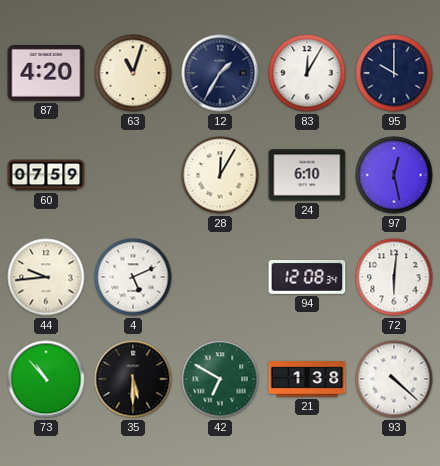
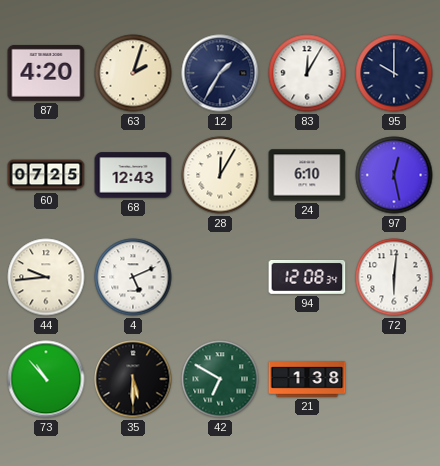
63: 11:03 -> 2:03
60: 07:59 -> 07:25
68: none -> 12:43
93: 4:22 -> none
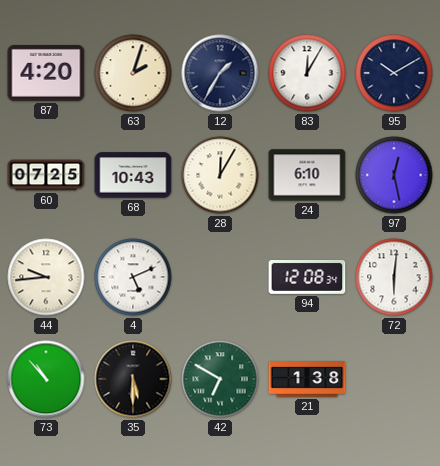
95: 10:00 -> 10:10
68: 12:43 -> 10:43
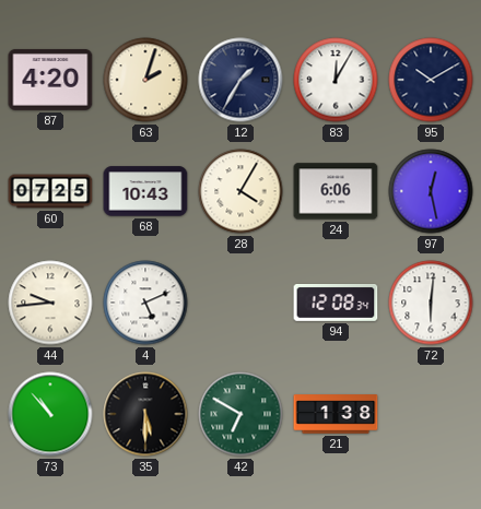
28: 12:05 -> 4:05
24: 6:10 -> 6:06
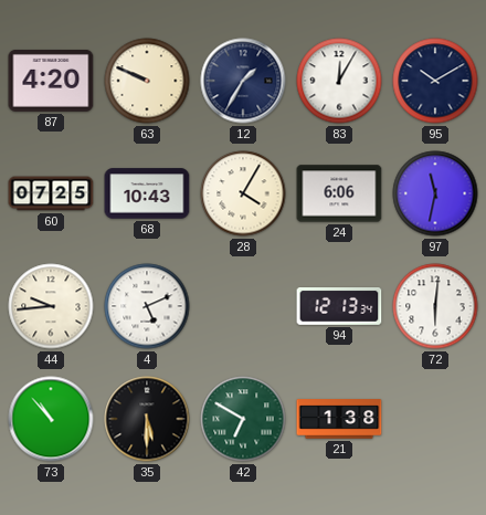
63: 2:03 -> 9:49
97: 12:28 -> 11:32
94: 12:08 -> 12:13
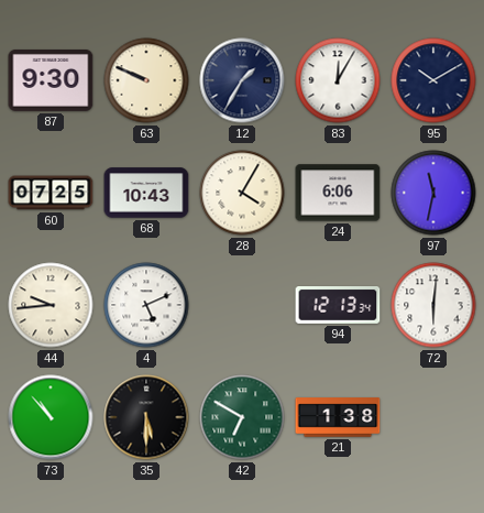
87: 4:20 -> 9:30
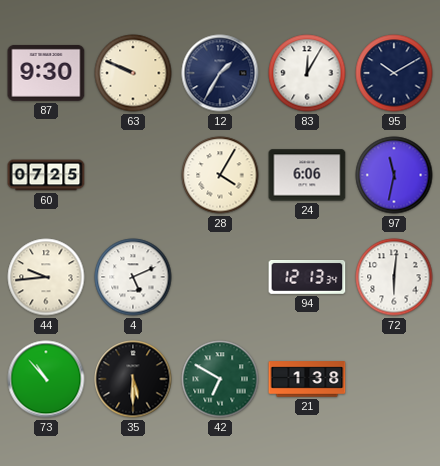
68: 10:43 -> none
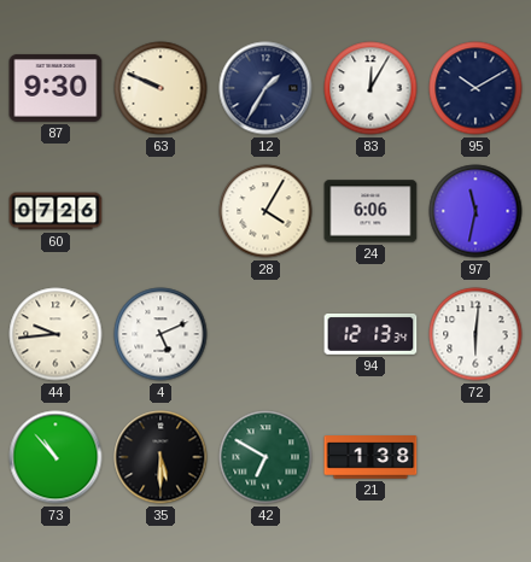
60: 07:25 -> 07:26
